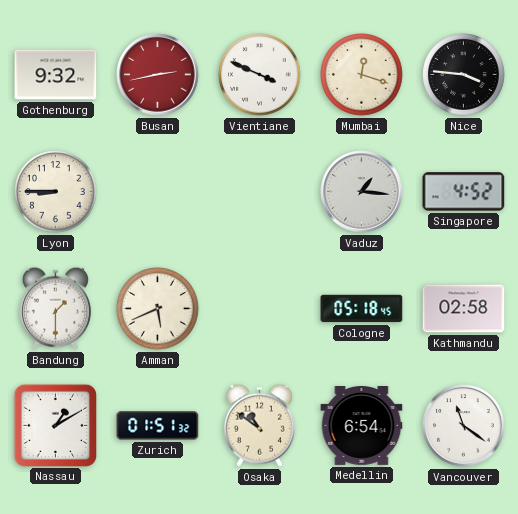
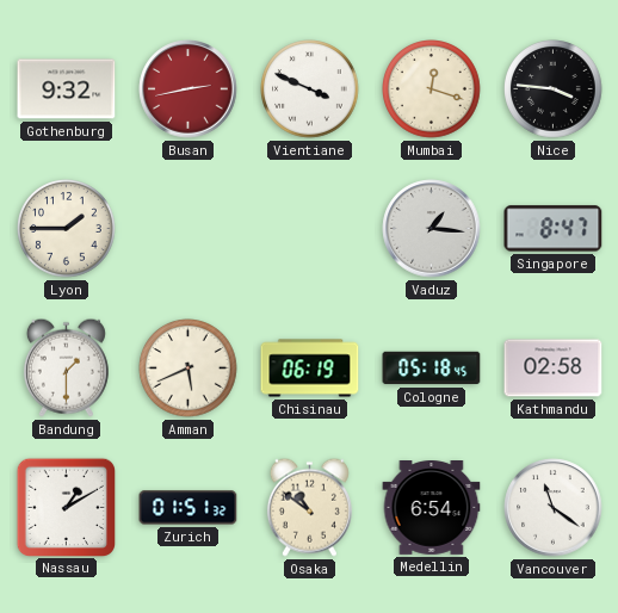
Lyon: 8:45 -> 1:45
Singapore: 4:52 -> 8:47
Chisinau: none -> 06:19
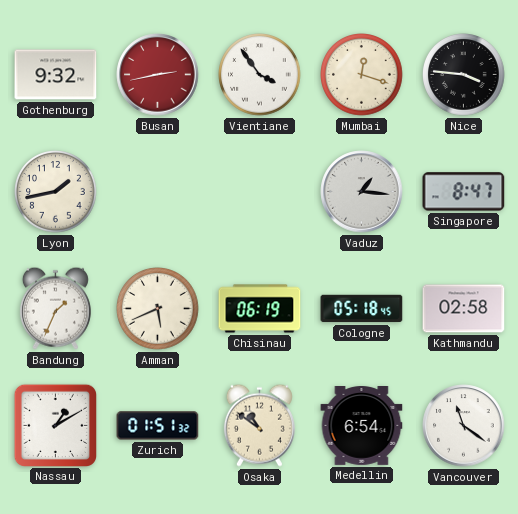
Vientiane: 3:49 -> 3:54
Lyon: 1:45 -> 1:43
Bandung: 1:30 -> 1:34
